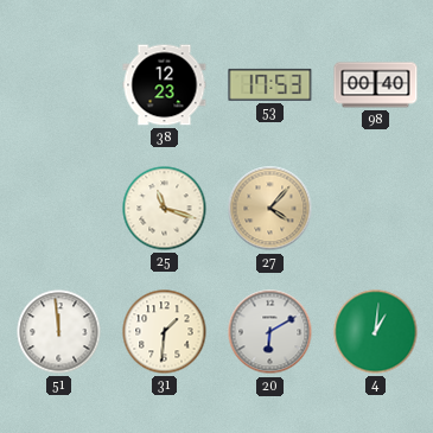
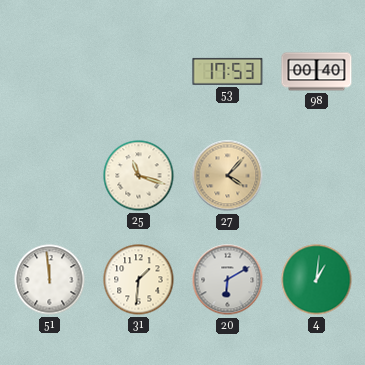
38: 12:23 -> none
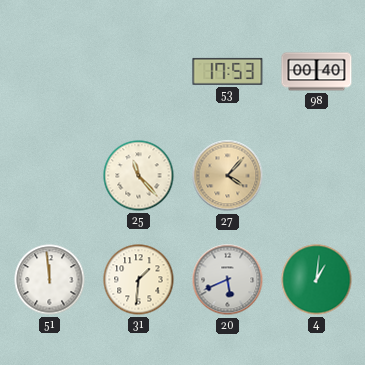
25: 11:18 -> 11:23
20: 6:10 -> 5:41
